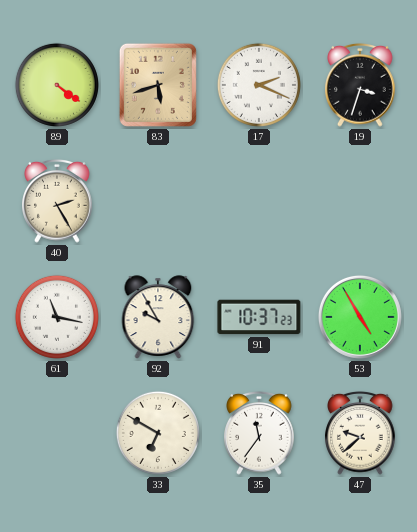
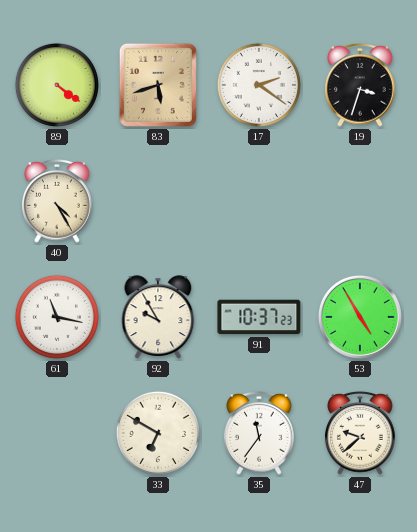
17: 2:19 -> 2:21
40: 2:25 -> 4:25
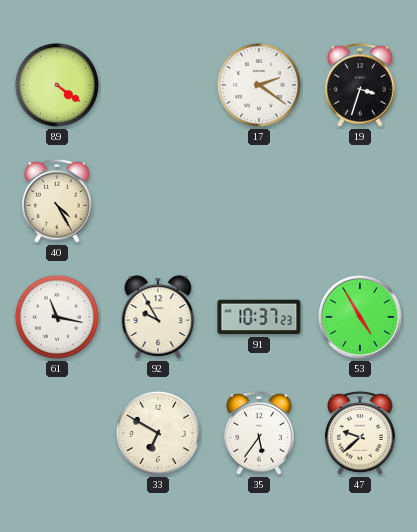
83: 5:42 -> none
35: 11:36 -> 5:36
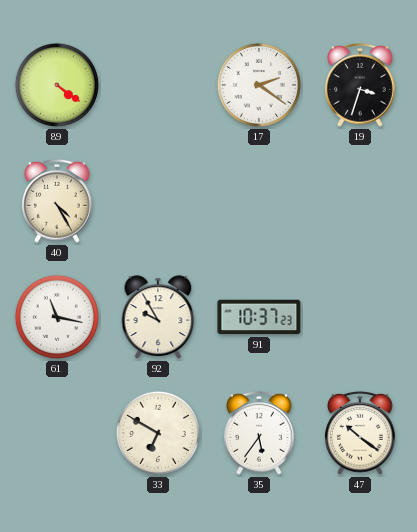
53: 4:55 -> none
47: 9:38 -> 10:21
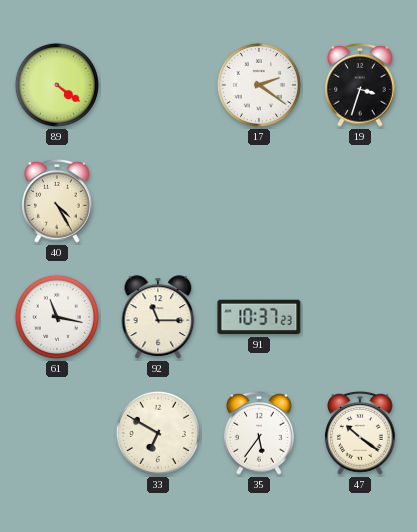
92: 9:55 -> 11:15
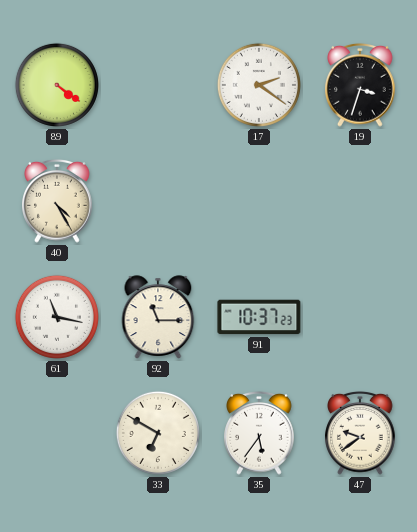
47: 10:21 -> 9:39
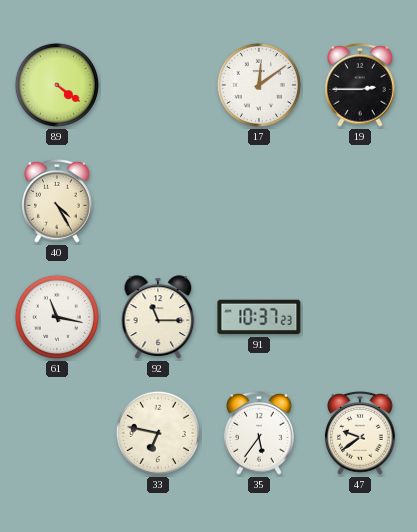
17: 2:21 -> 12:09
19: 3:33 -> 2:45
33: 6:50 -> 6:47
